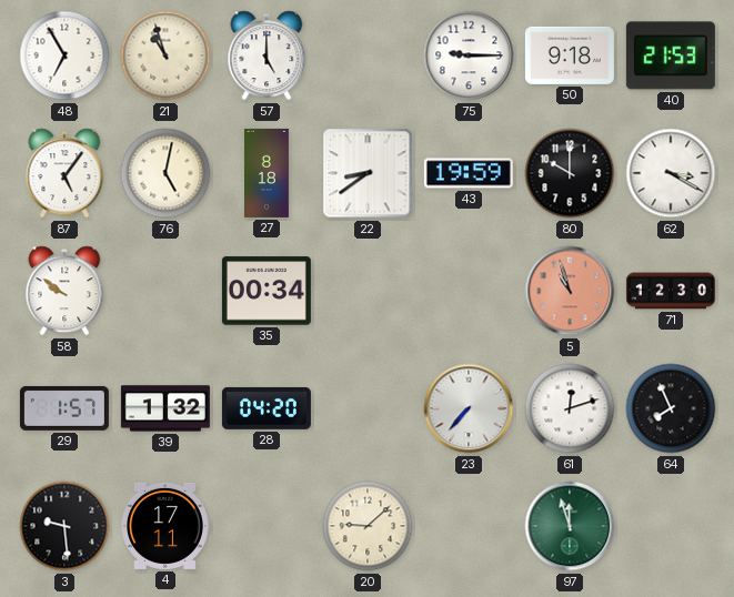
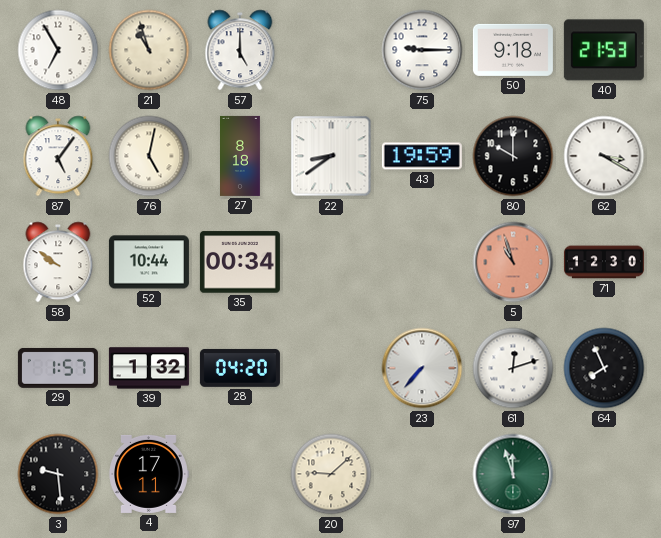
52: none -> 10:44
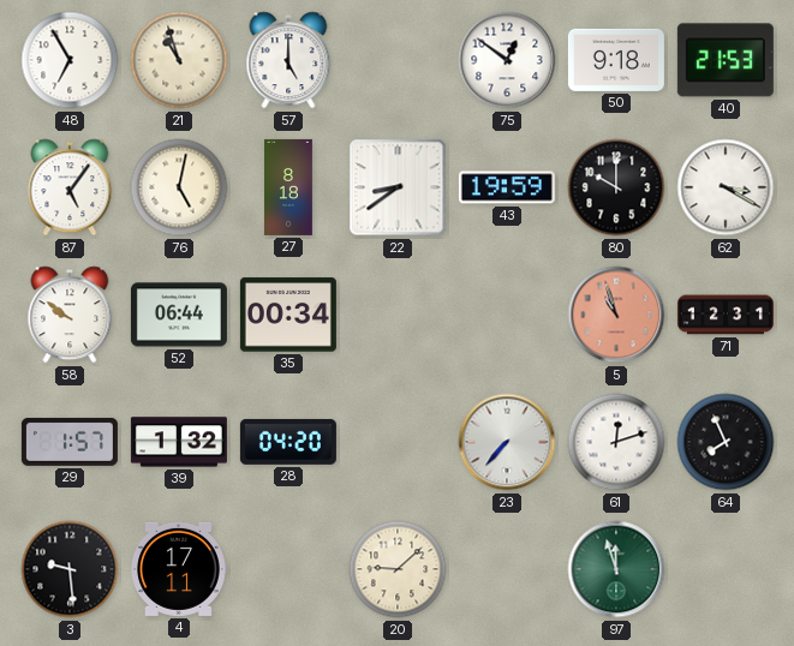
75: 9:15 -> 12:51
52: 10:44 -> 06:44
71: 12:30 -> 12:31
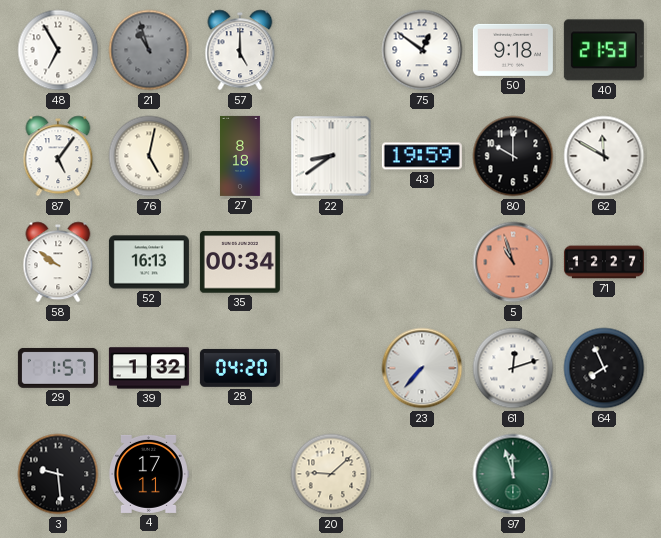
21 dial: cream -> grey
62: 3:20 -> 11:50
52: 06:44 -> 16:13
71: 12:31 -> 12:27
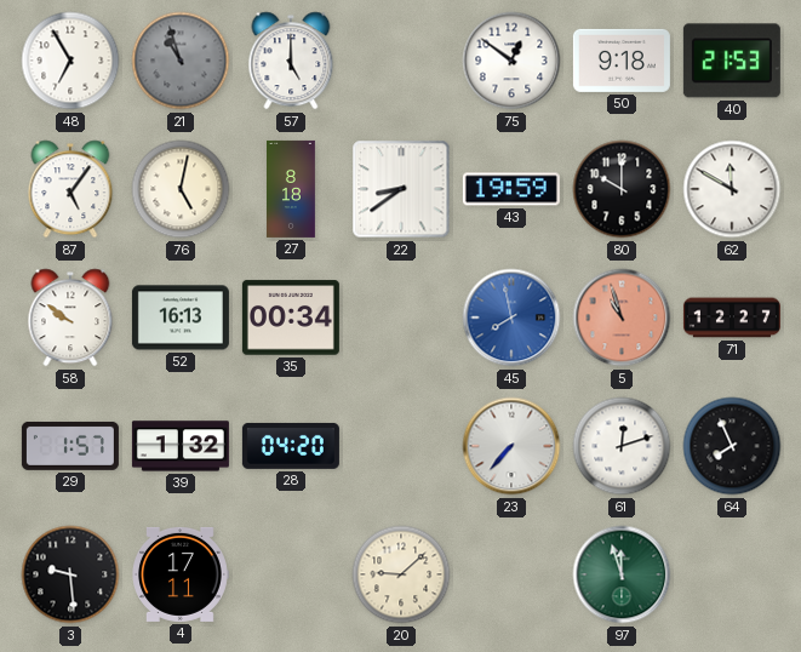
45: none -> 7:58
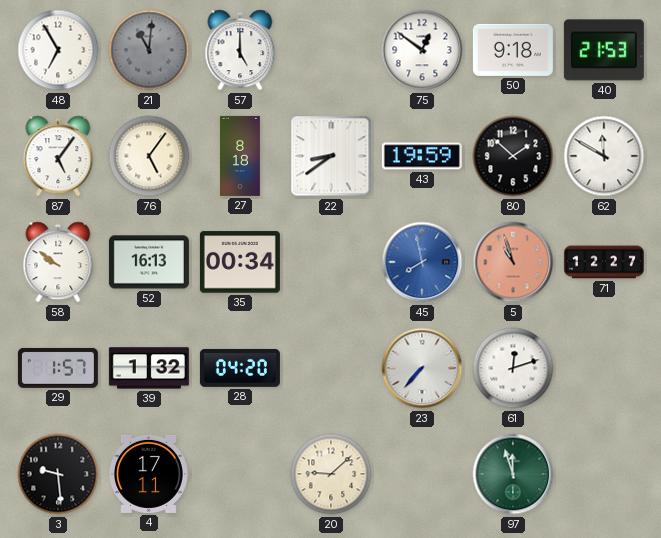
21: 10:57 -> 11:01
76: 5:02 -> 5:06
80: 10:00 -> 1:52
64: 7:56 -> none
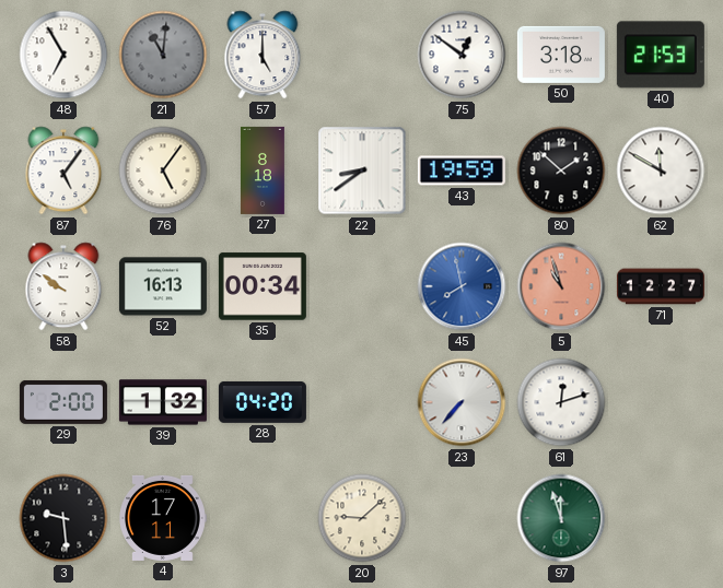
50: 9:18 -> 3:18
29: 1:57 -> 2:00
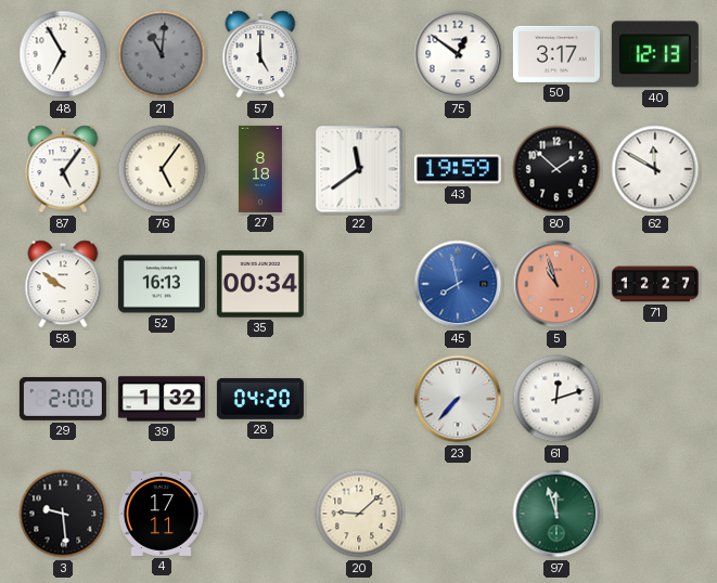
50: 3:18 -> 3:17
40: 21:53 -> 12:13
22: 8:39 -> 11:39
